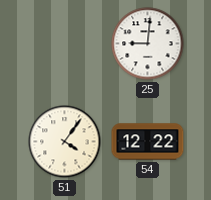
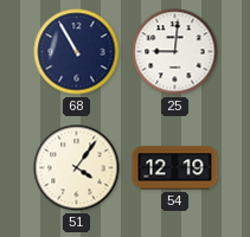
68: none -> 10:55
54: 12:22 -> 12:19
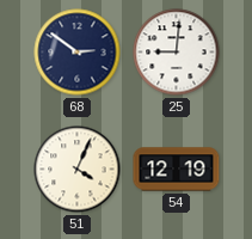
68: 10:55 -> 2:51
51: 4:06 -> 4:04
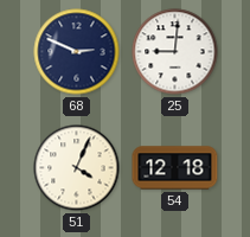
68: 2:51 -> 2:49
54: 12:19 -> 12:18
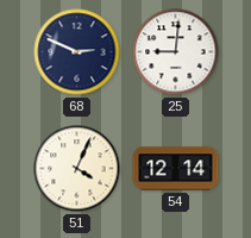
54: 12:18 -> 12:14
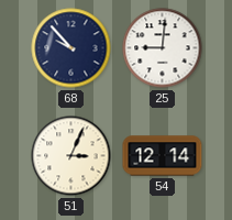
68: 2:49 -> 9:53
51: 4:04 -> 3:04
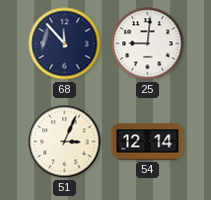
68: 9:53 -> 11:53
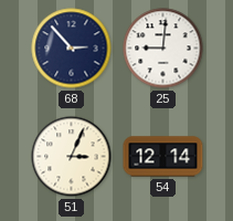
68: 11:53 -> 2:53
